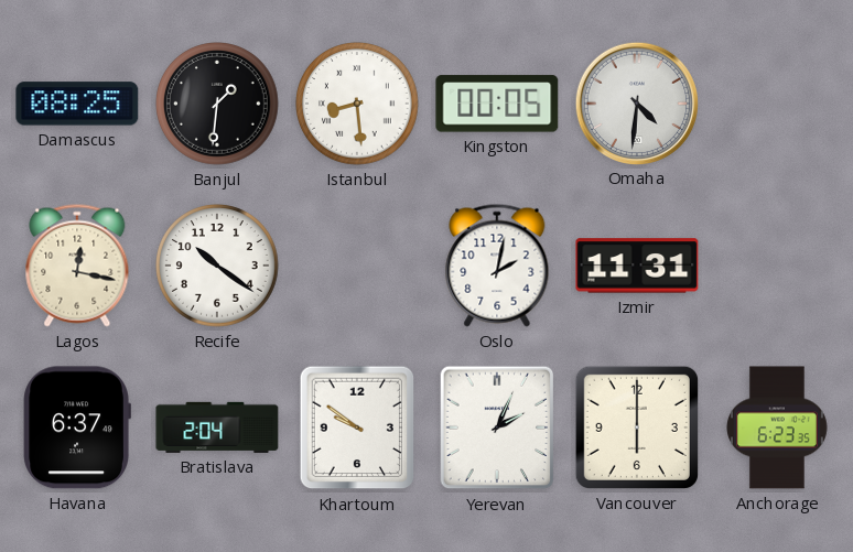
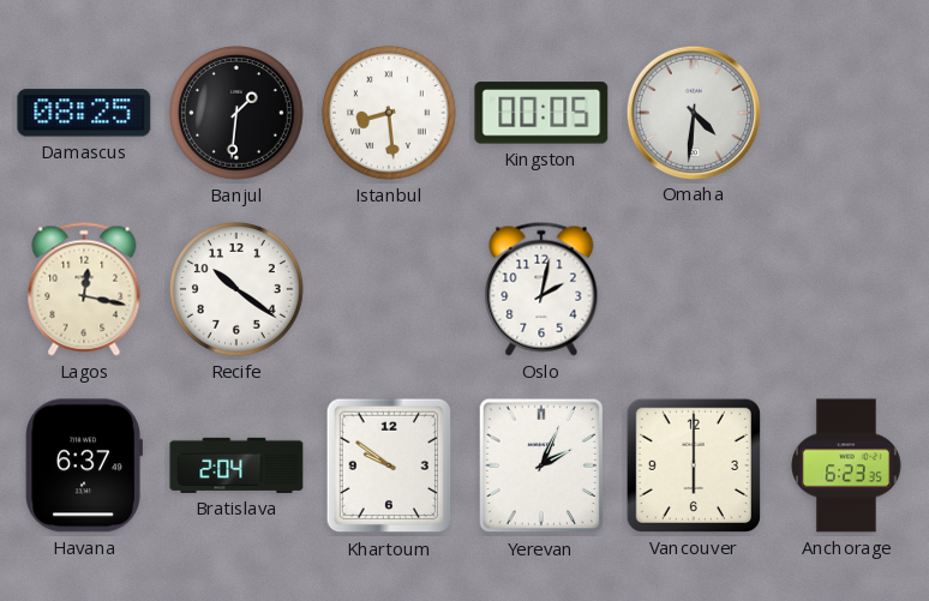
Izmir: 11:31 -> none
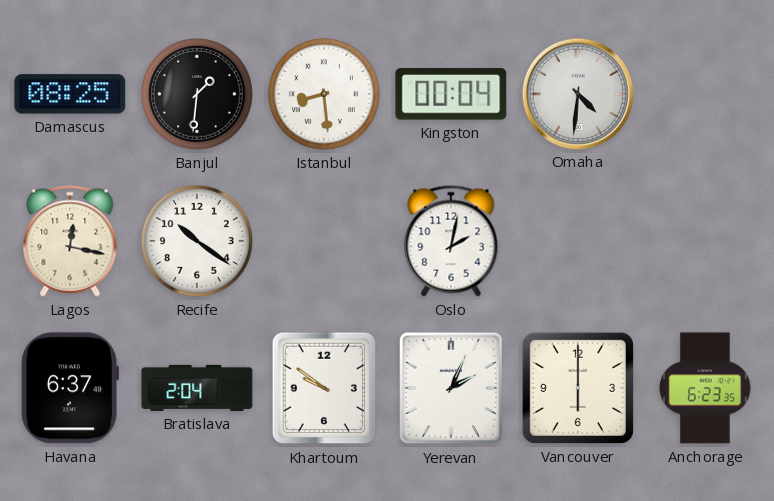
Kingston: 00:05 -> 00:04
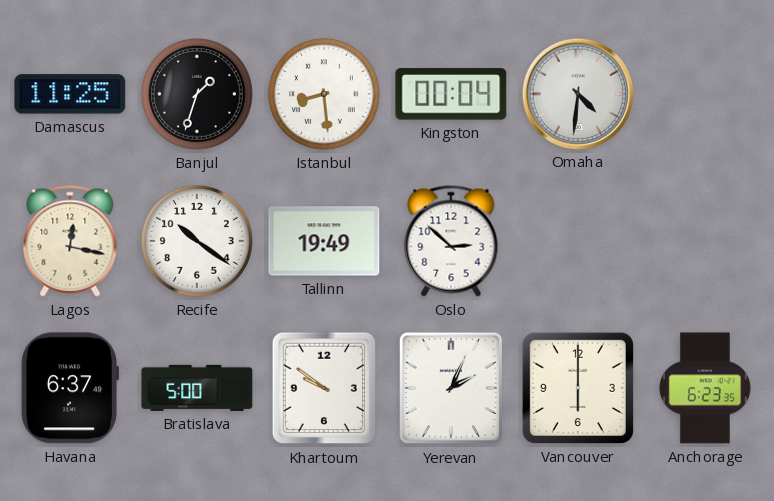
Damascus: 08:25 -> 11:25
Banjul: 1:31 -> 1:33
Tallinn: none -> 19:49
Oslo: 2:02 -> 2:52
Bratislava: 2:04 -> 5:00
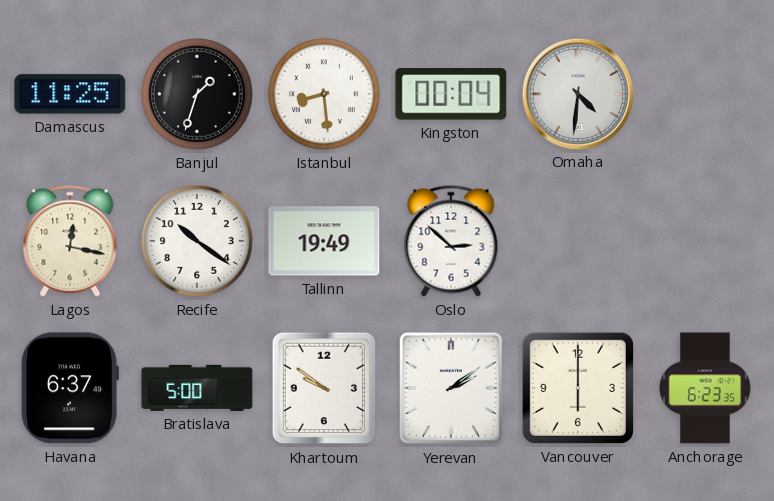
Yerevan: 2:04 -> 2:09
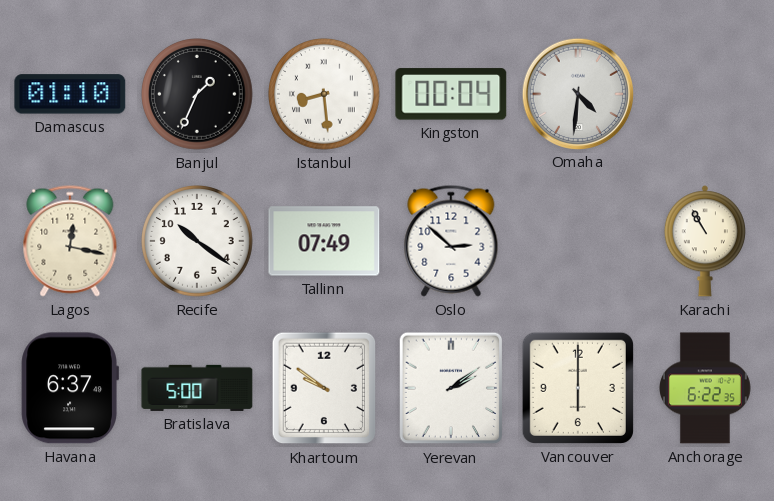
Damascus: 11:25 -> 01:10
Banjul: 1:33 -> 1:34
Tallinn: 19:49 -> 07:49
Karachi: none -> 10:55
Anchorage: 6:23 -> 6:22
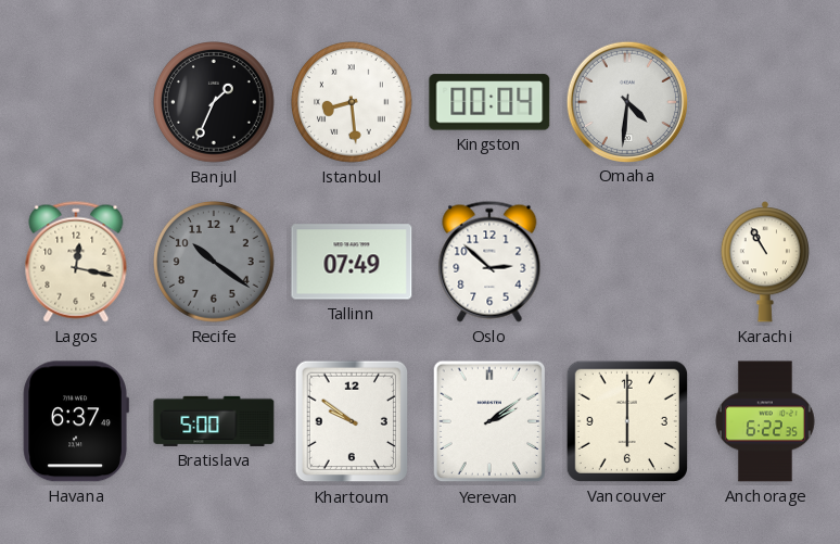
Damascus: 01:10 -> none
Recife dial: white -> grey
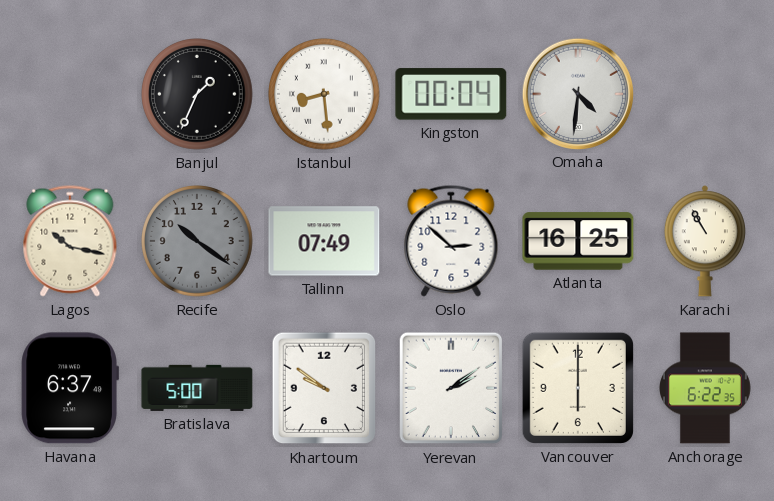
Lagos: 12:17 -> 10:17
Atlanta: none -> 16:25
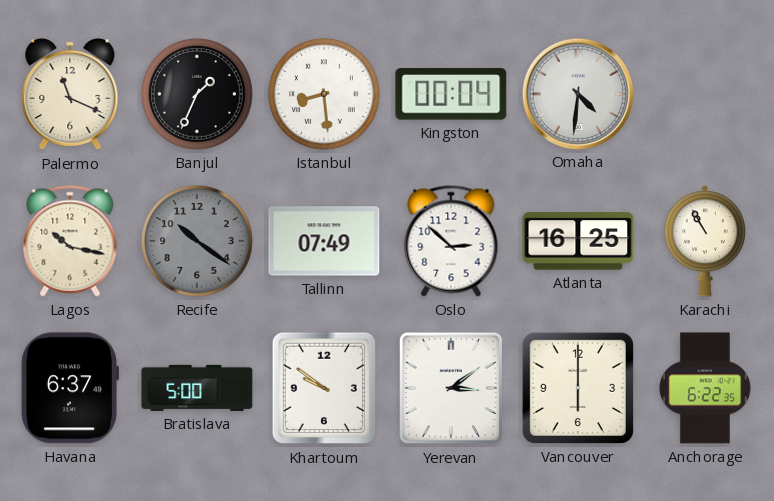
Palermo: none -> 11:19
Yerevan: 2:09 -> 3:09
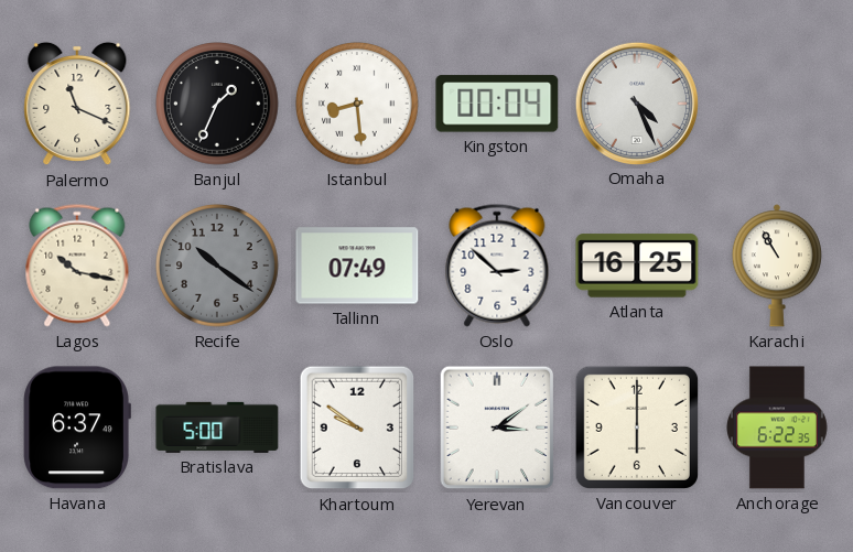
Omaha: 4:31 -> 4:26
